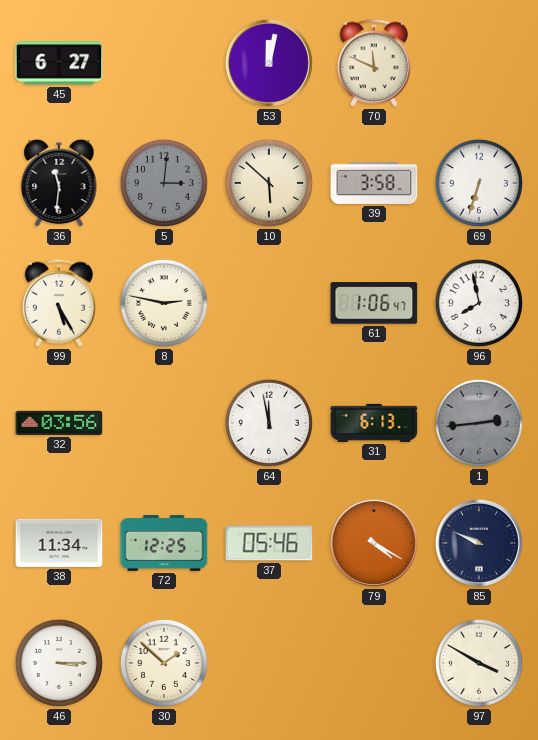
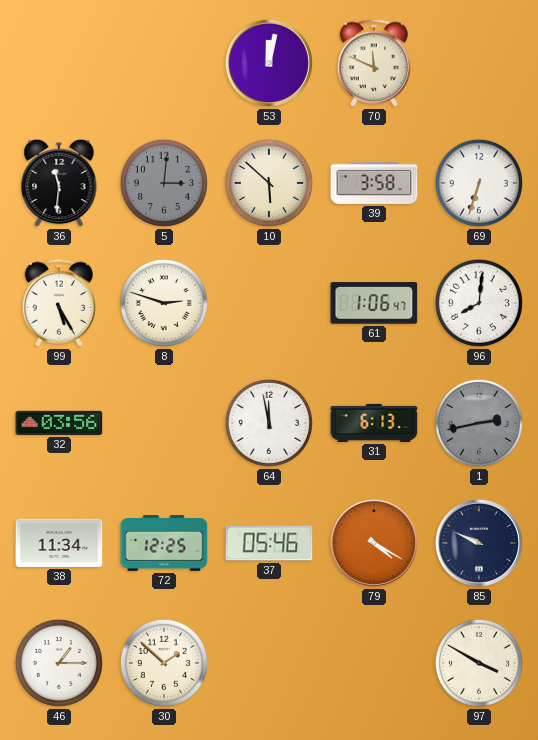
45: 6:27 -> none
8: 2:47 -> 2:48
96: 7:58 -> 8:01
1: 2:44 -> 2:43
46: 3:15 -> 1:15
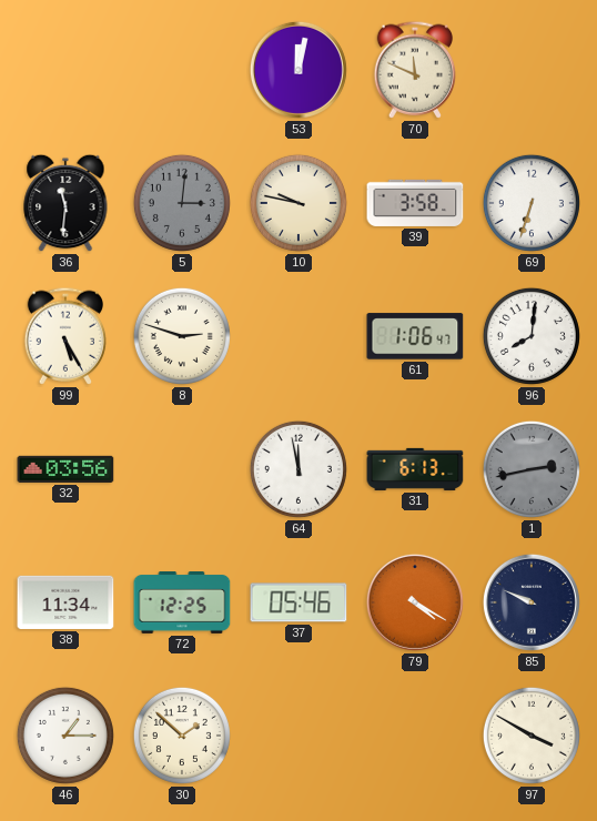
10: 5:52 -> 9:47
